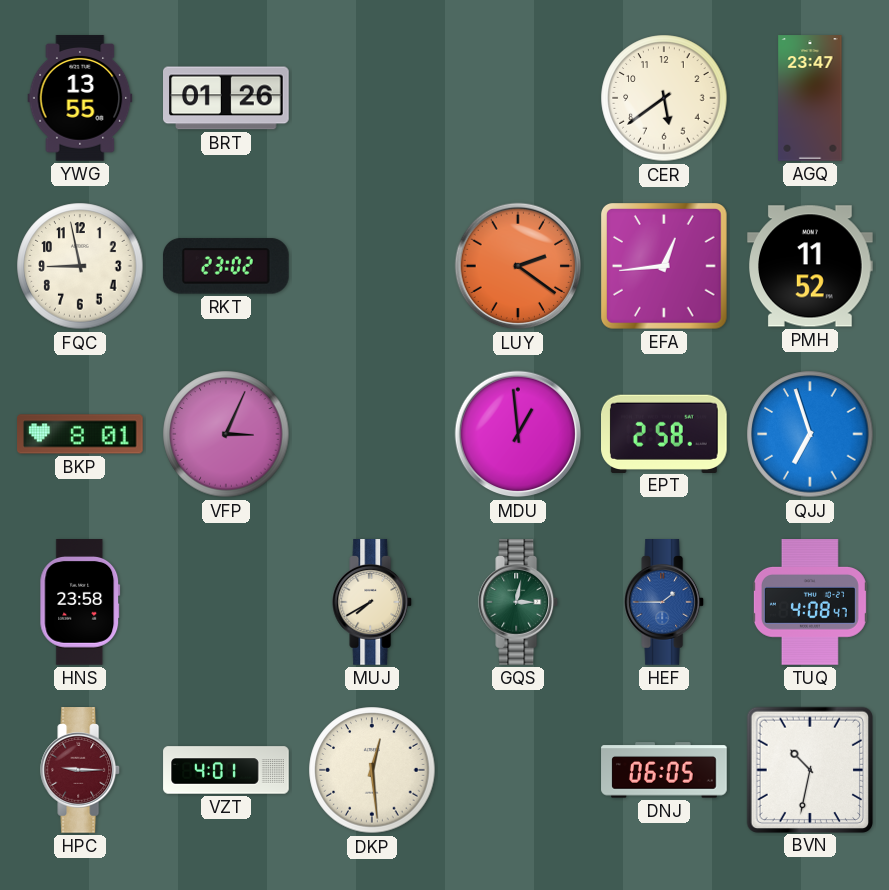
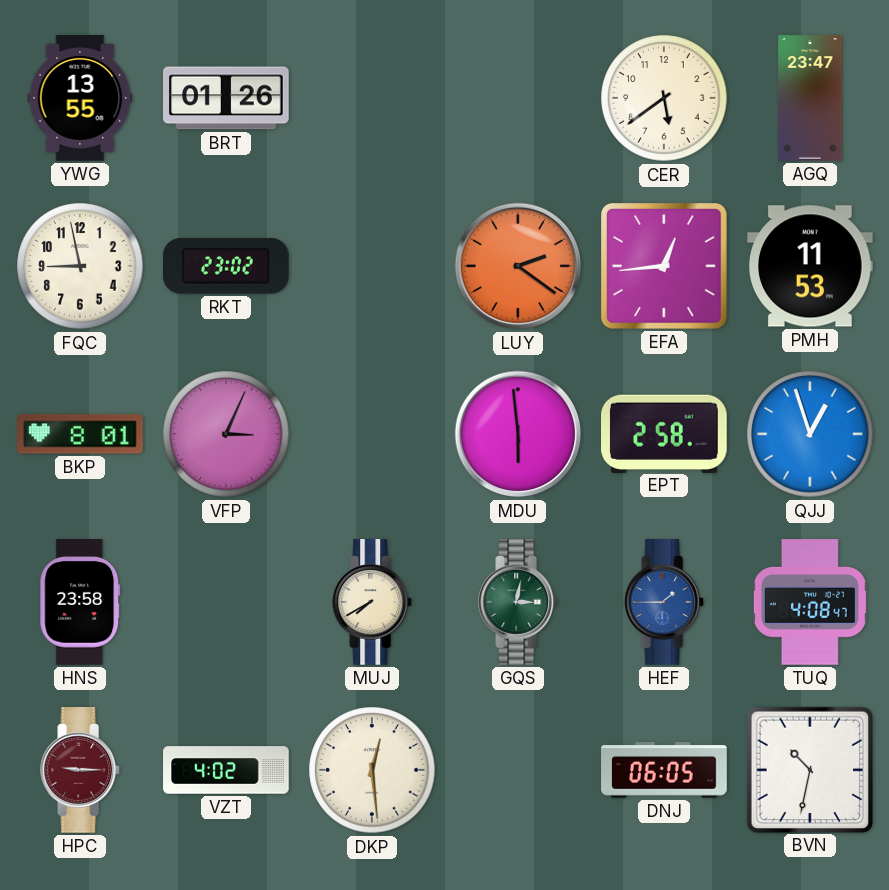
PMH: 11:52 -> 11:53
MDU: 12:59 -> 5:59
QJJ: 6:57 -> 12:57
VZT: 4:01 -> 4:02
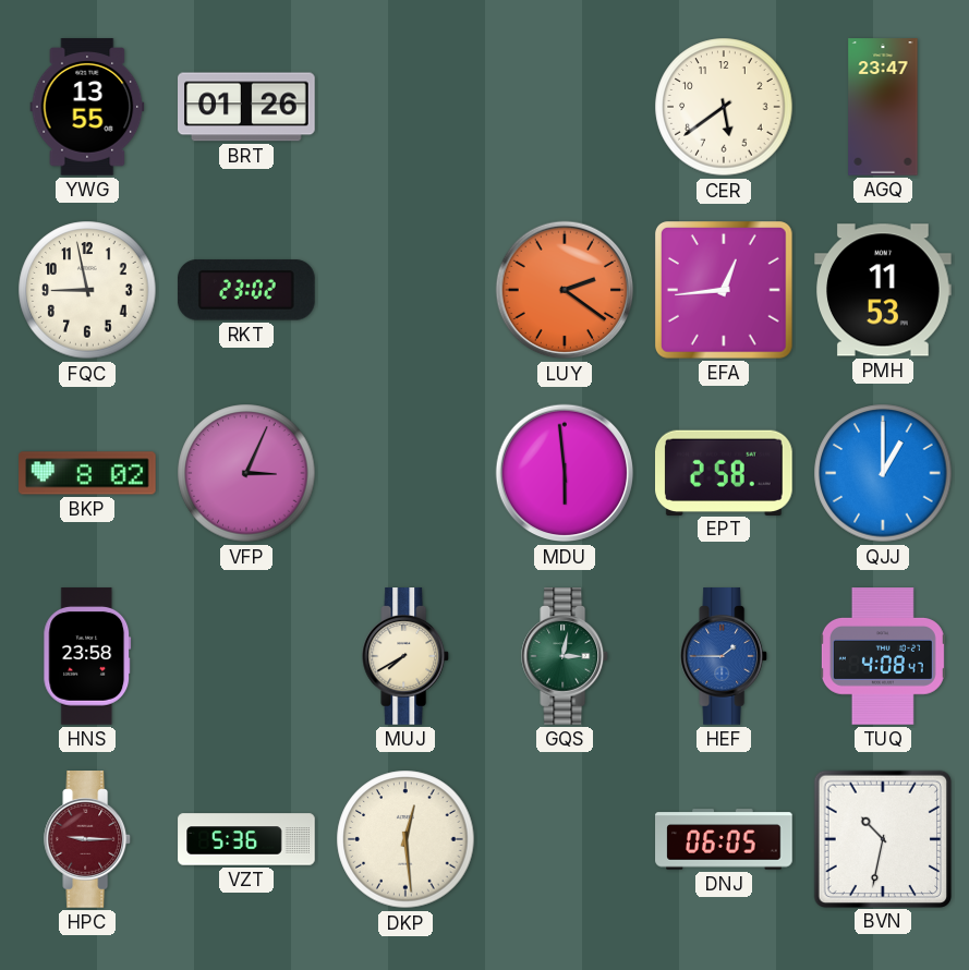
BKP: 8:01 -> 8:02
QJJ: 12:57 -> 1:00
VZT: 4:02 -> 5:36
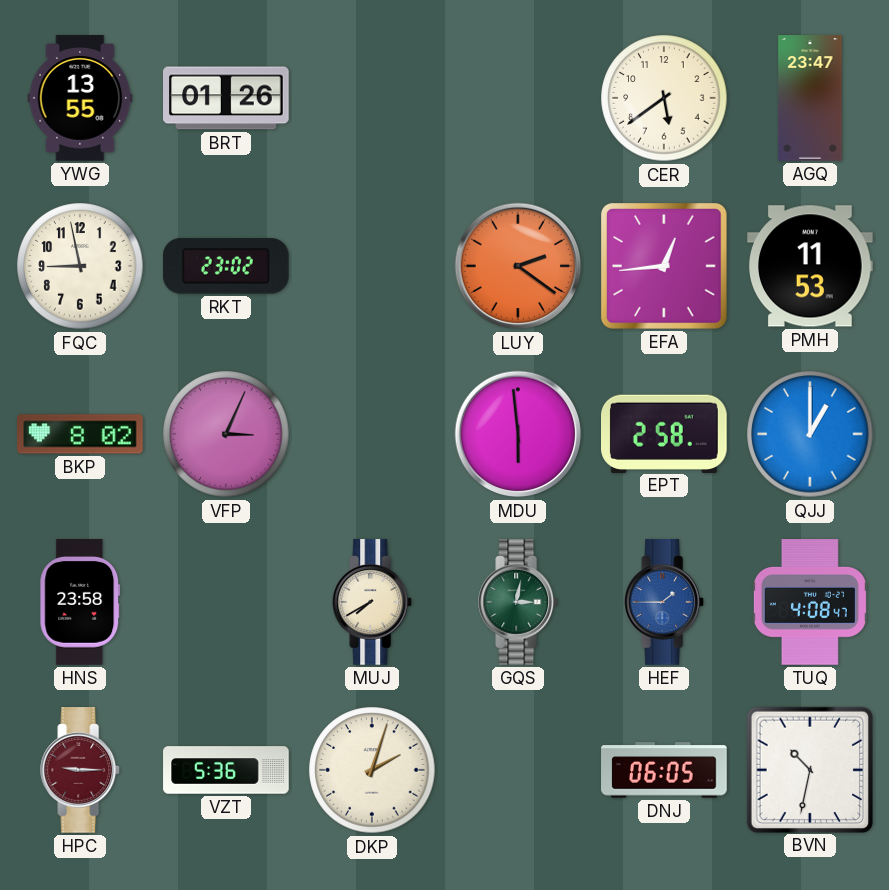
DKP: 12:29 -> 2:03
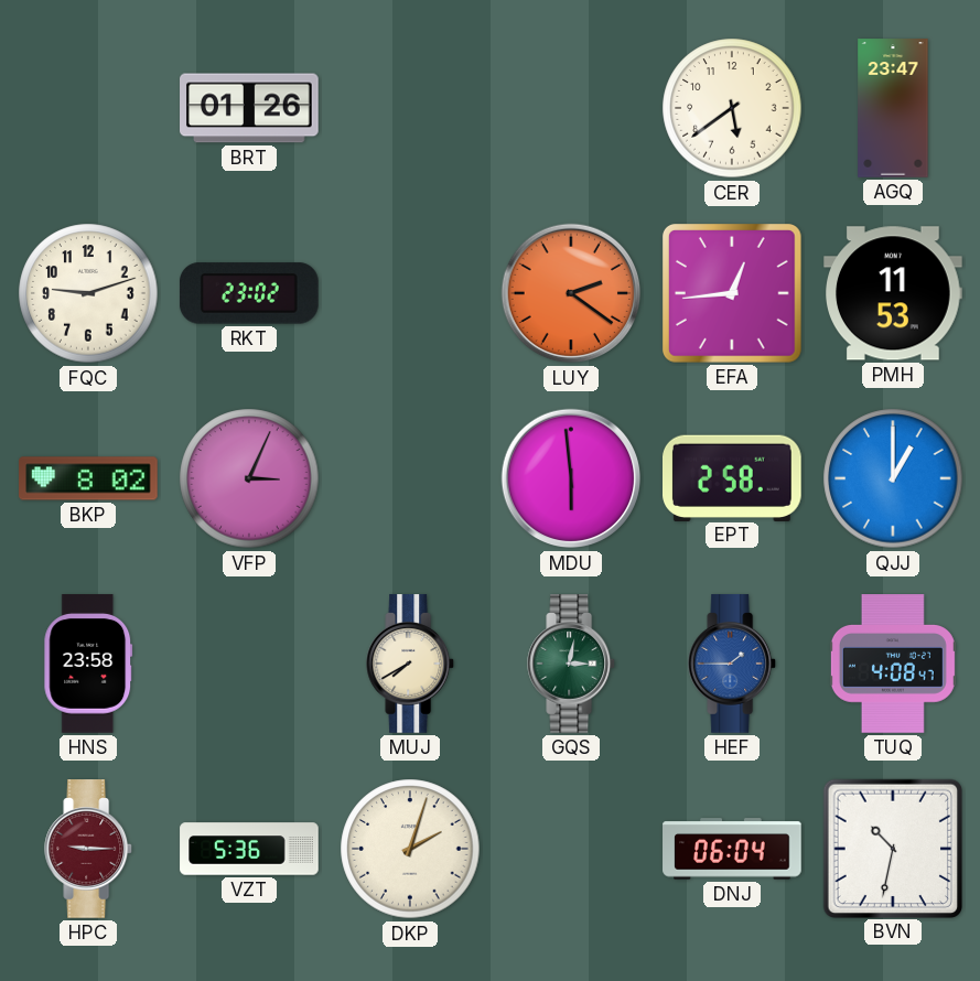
YWG: 13:55 -> none
FQC: 8:58 -> 9:12
DNJ: 06:05 -> 06:04
